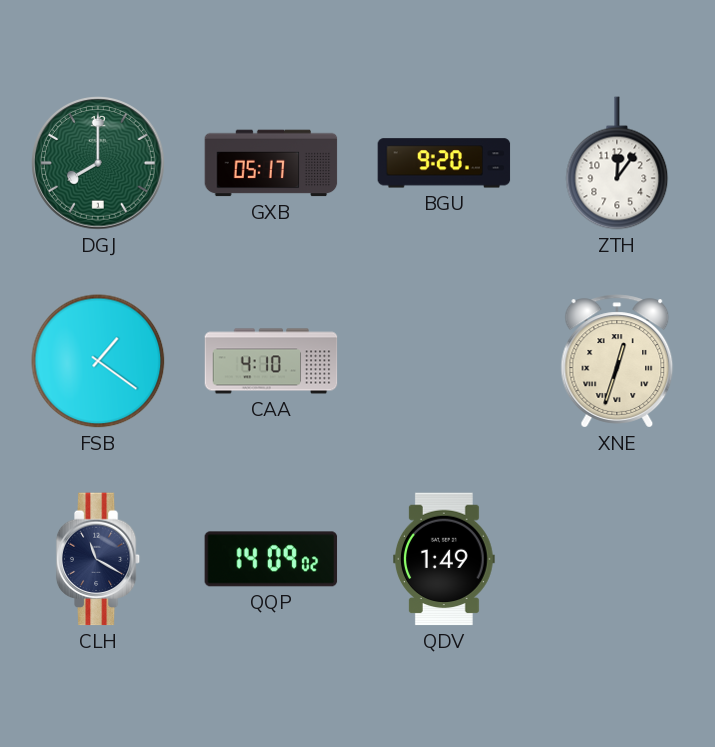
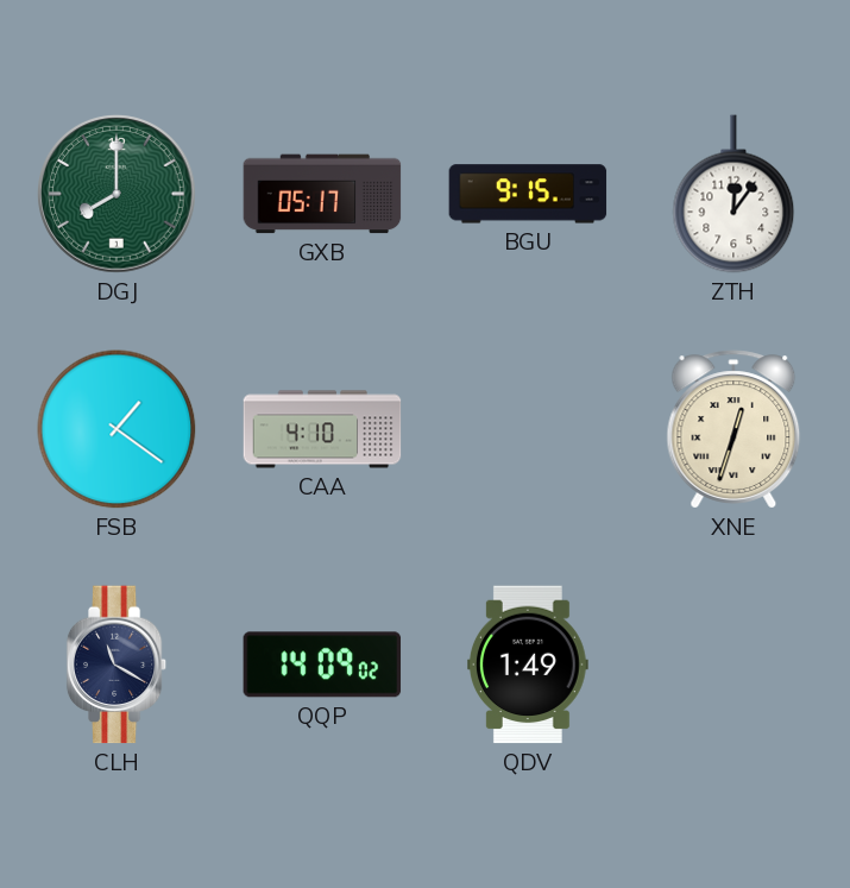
BGU: 9:20 -> 9:15
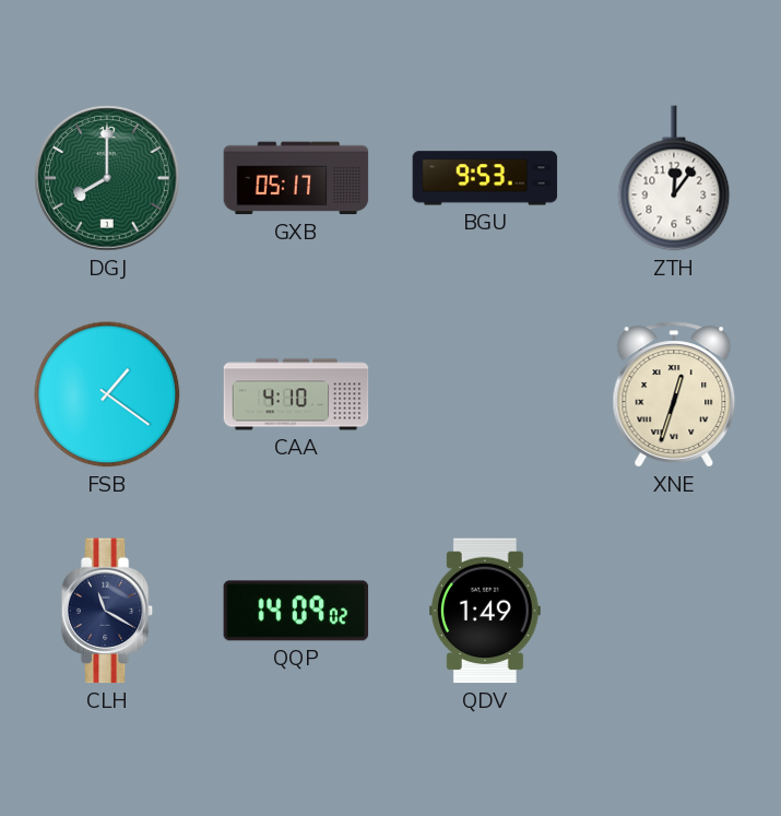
BGU: 9:15 -> 9:53
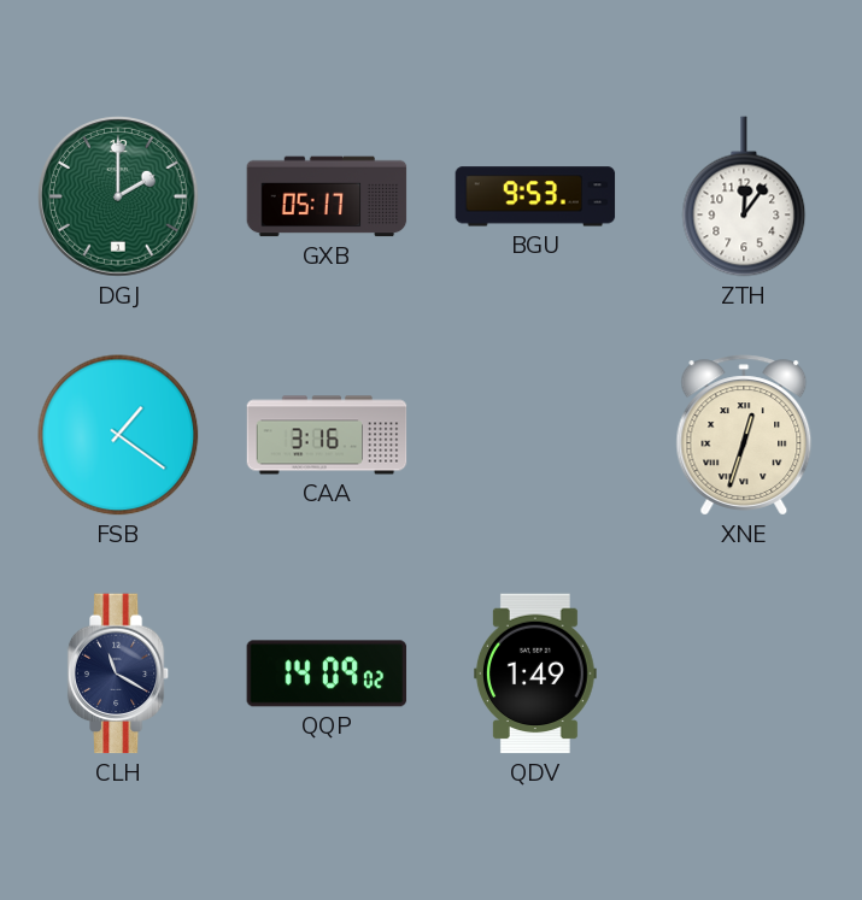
DGJ: 8:00 -> 2:00
CAA: 4:10 -> 3:16
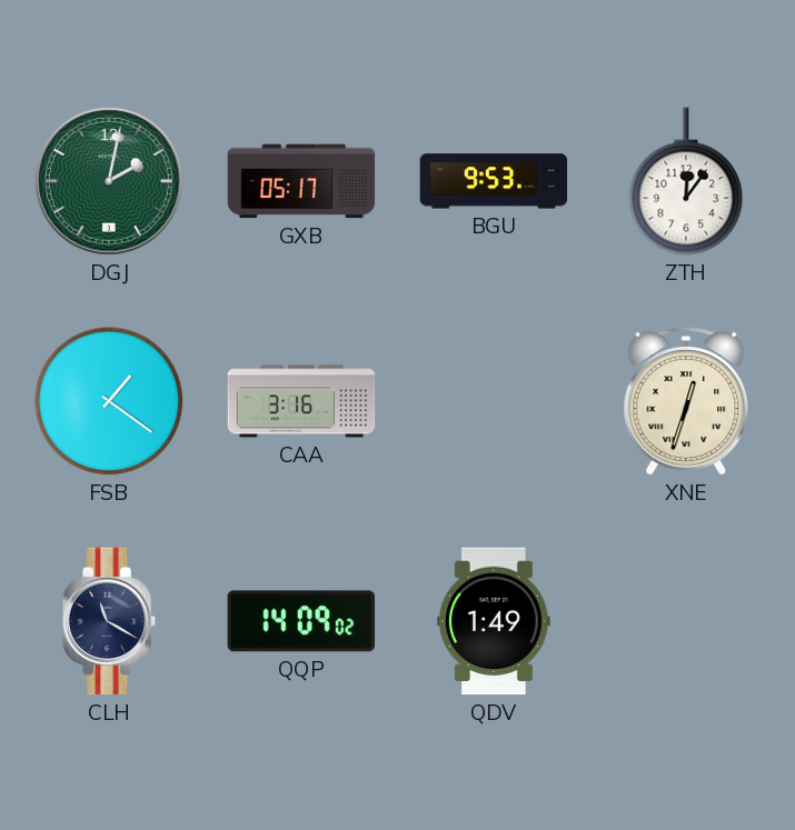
DGJ: 2:00 -> 2:02
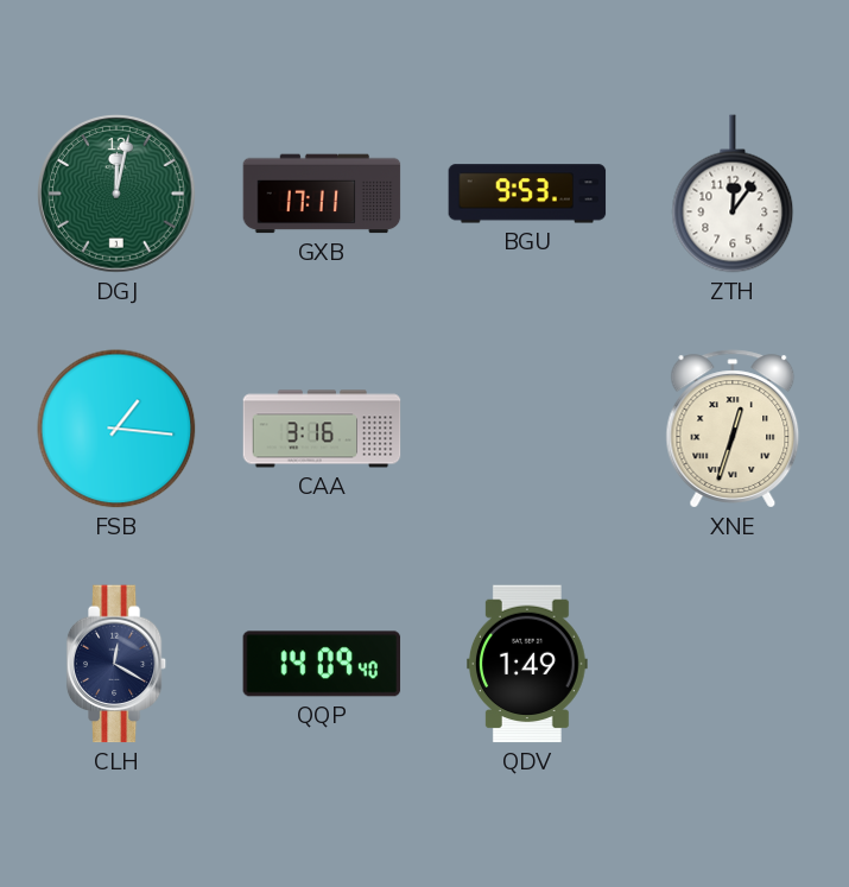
DGJ: 2:02 -> 12:02
GXB: 05:17 -> 17:11
FSB: 1:21 -> 1:16
CLH: 11:20 -> 12:20
QQP: 14:09:02 -> 14:09:40
